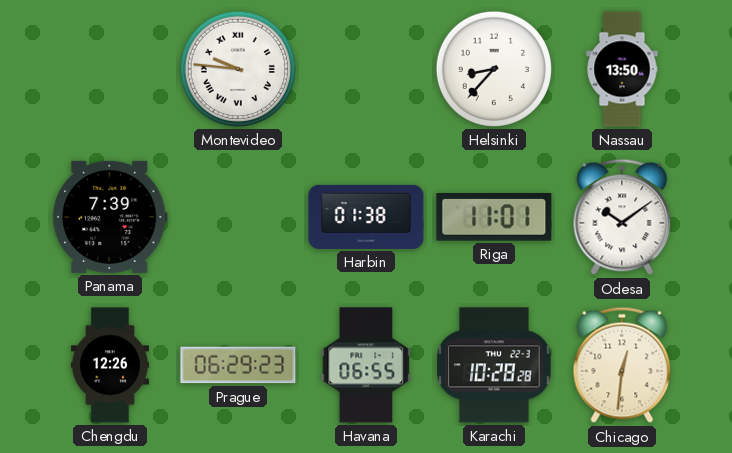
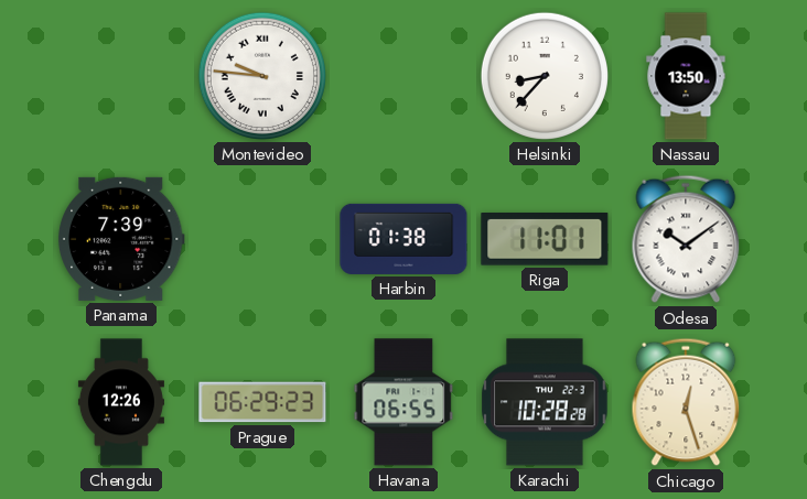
Chicago: 12:31 -> 12:27
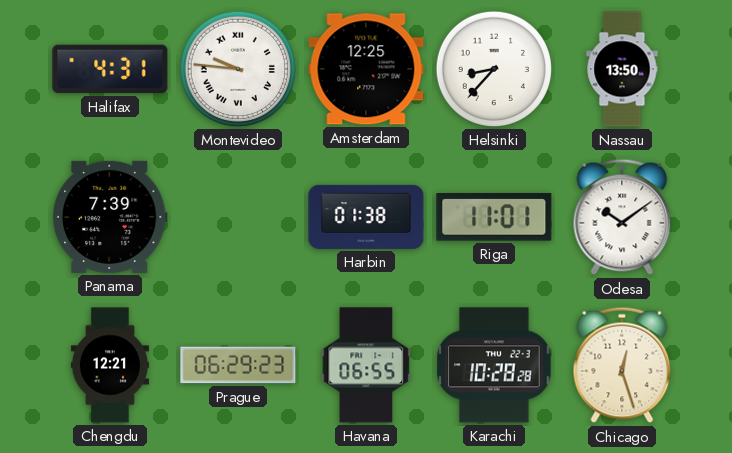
Halifax: none -> 4:31
Amsterdam: none -> 12:25
Chengdu: 12:26 -> 12:21
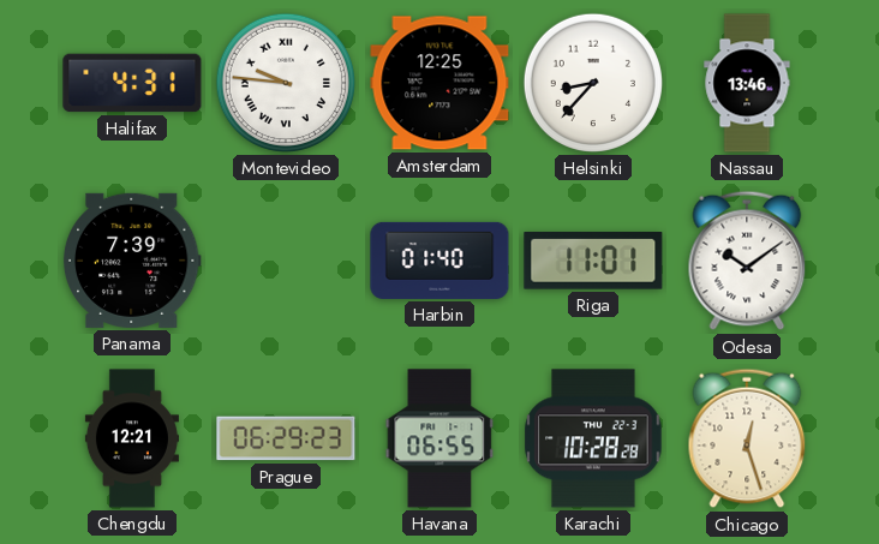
Nassau: 13:50 -> 13:46
Harbin: 01:38 -> 01:40
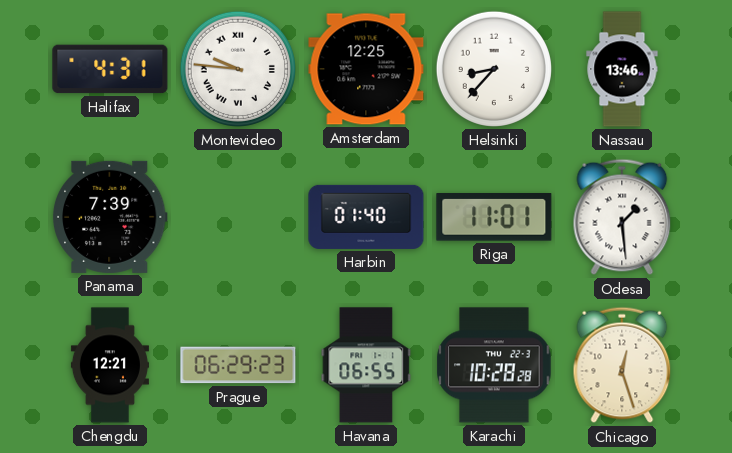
Odesa: 10:09 -> 1:29
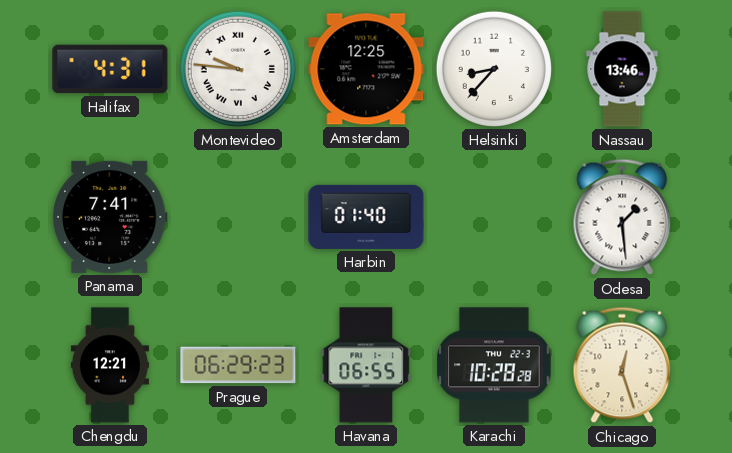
Panama: 7:39 -> 7:41
Riga: 11:01 -> none
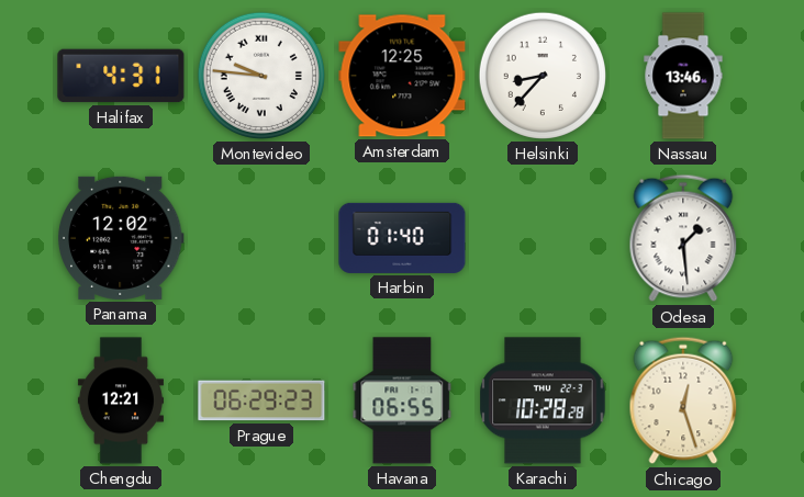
Panama: 7:41 -> 12:02
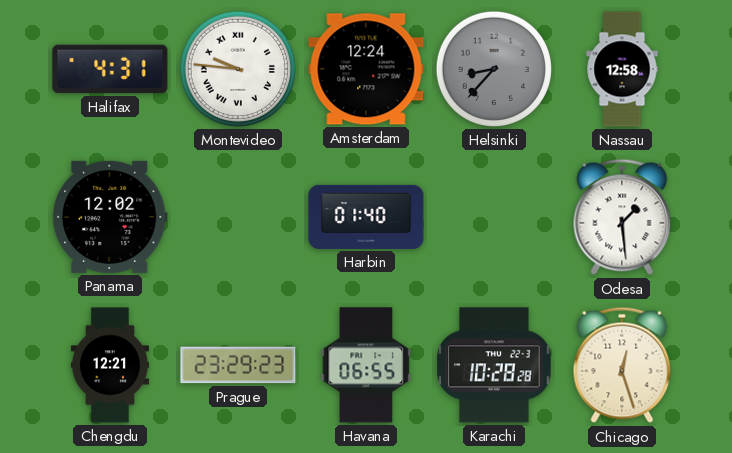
Amsterdam: 12:25 -> 12:24
Helsinki dial: white -> grey
Nassau: 13:46 -> 12:58
Prague: 06:29 -> 23:29
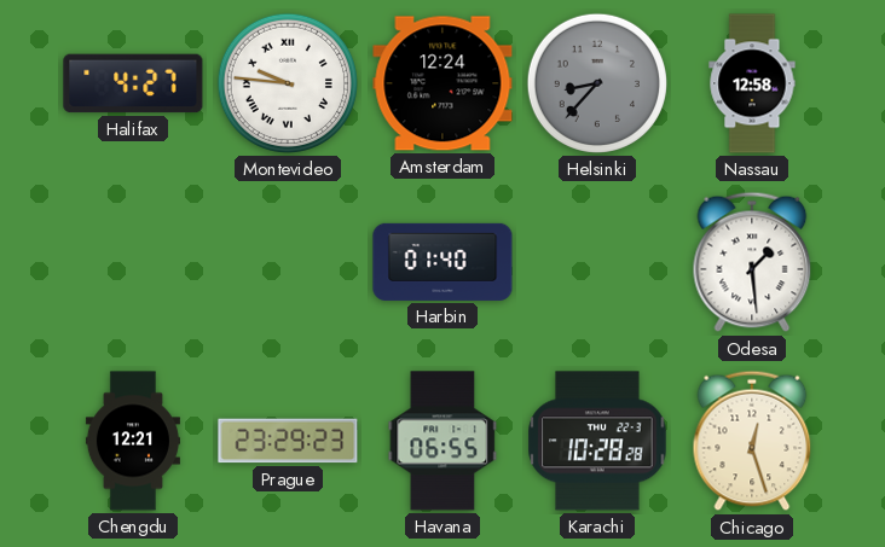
Halifax: 4:31 -> 4:27
Panama: 12:02 -> none
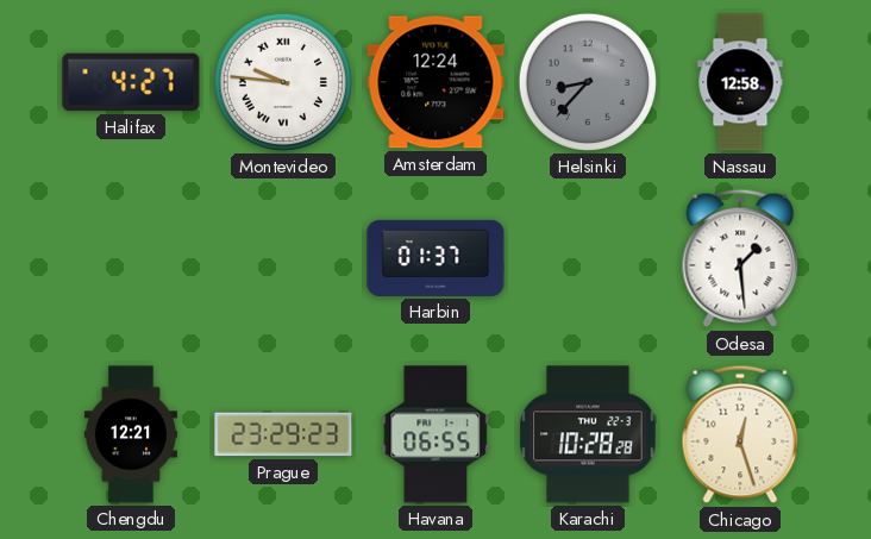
Harbin: 01:40 -> 01:37
